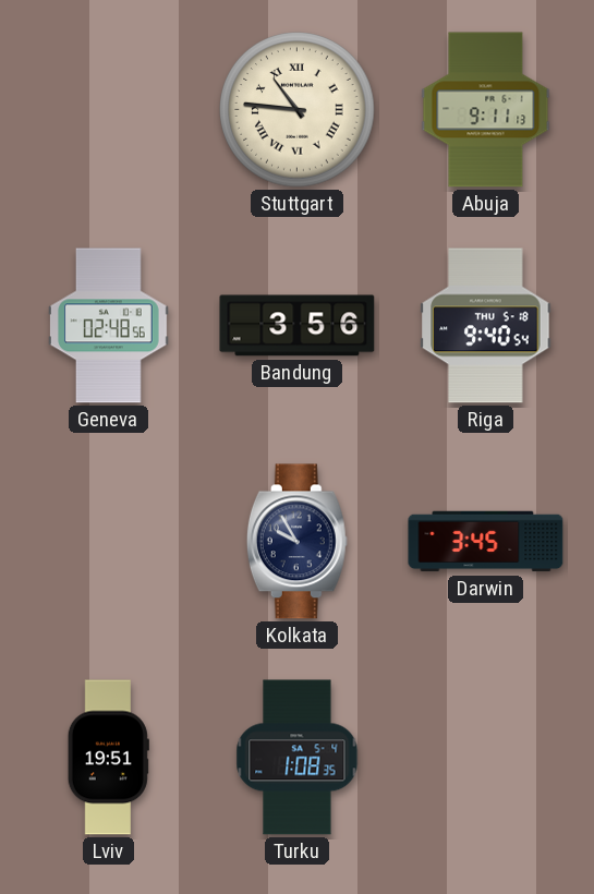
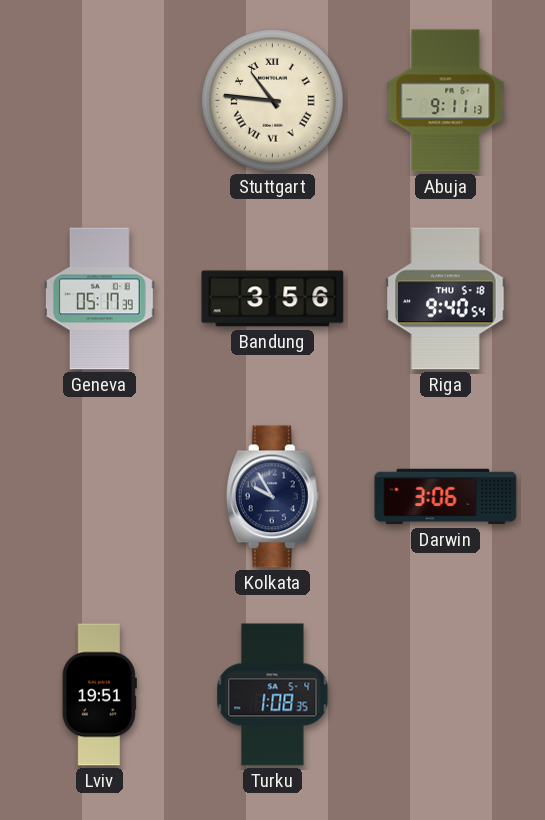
Geneva: 02:48 -> 05:17
Darwin: 3:45 -> 3:06
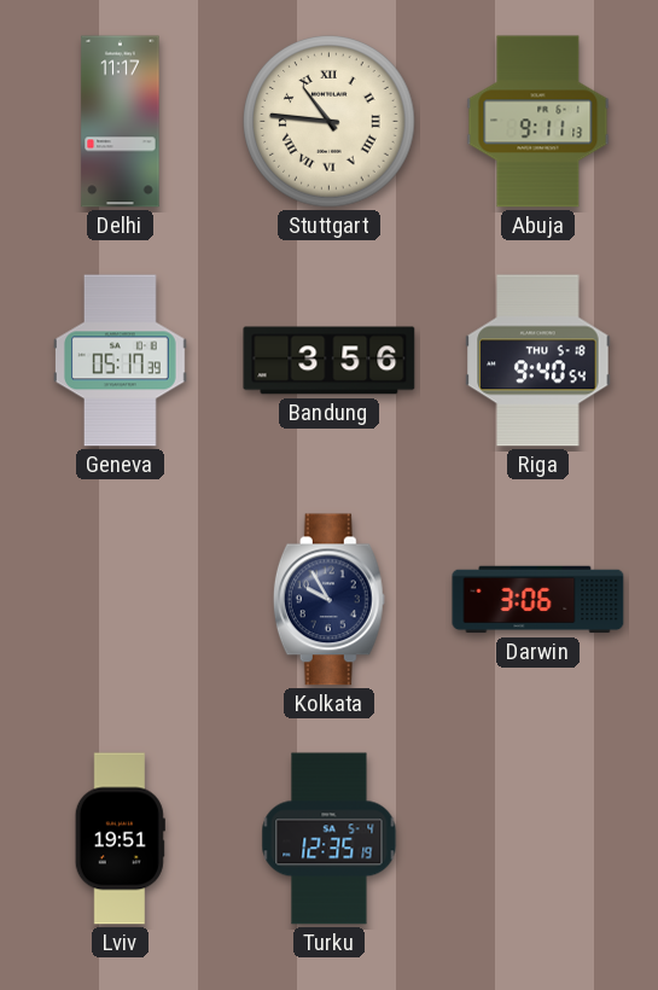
Delhi: none -> 11:17
Turku: 1:08 -> 12:35
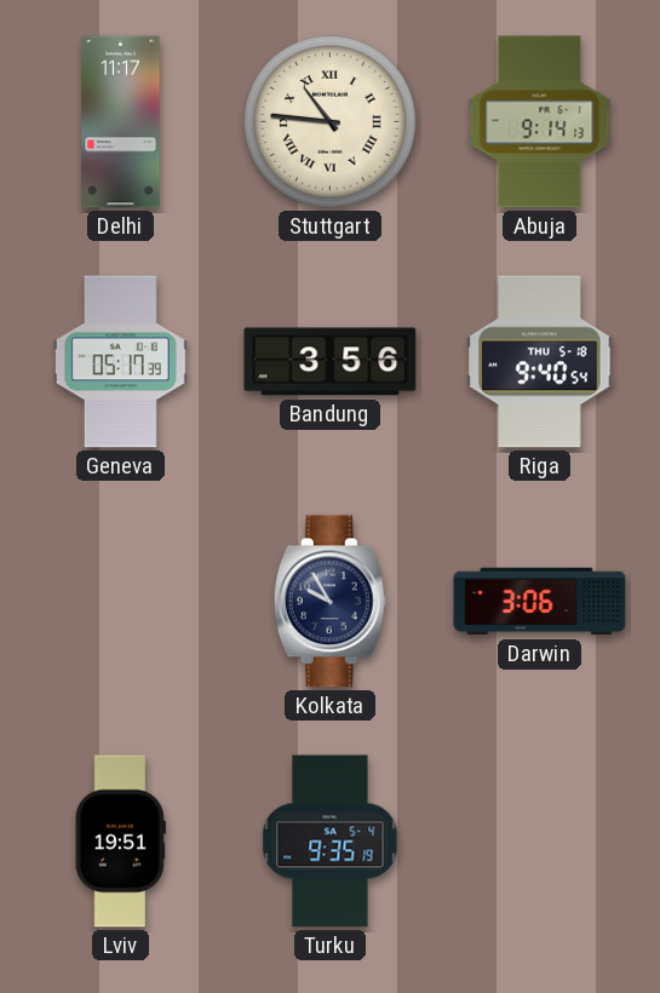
Abuja: 9:11 -> 9:14
Turku: 12:35 -> 9:35
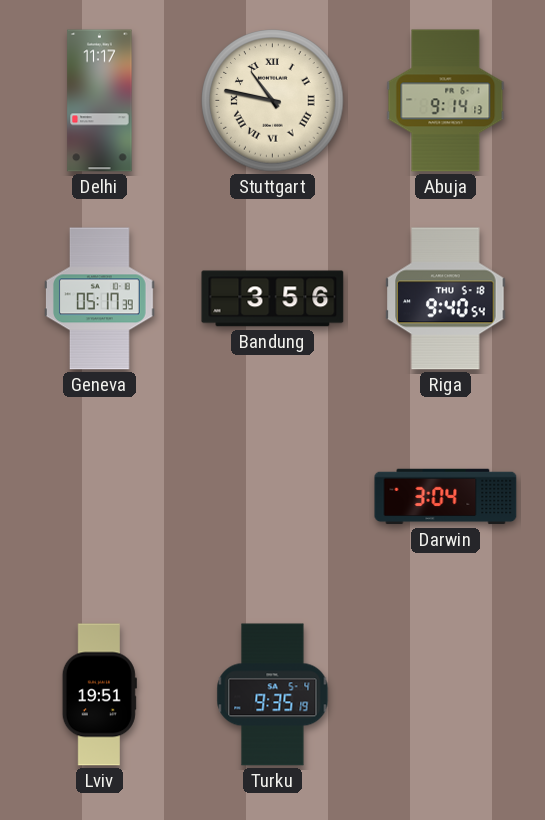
Stuttgart: 10:46 -> 10:47
Kolkata: 9:55 -> none
Darwin: 3:06 -> 3:04
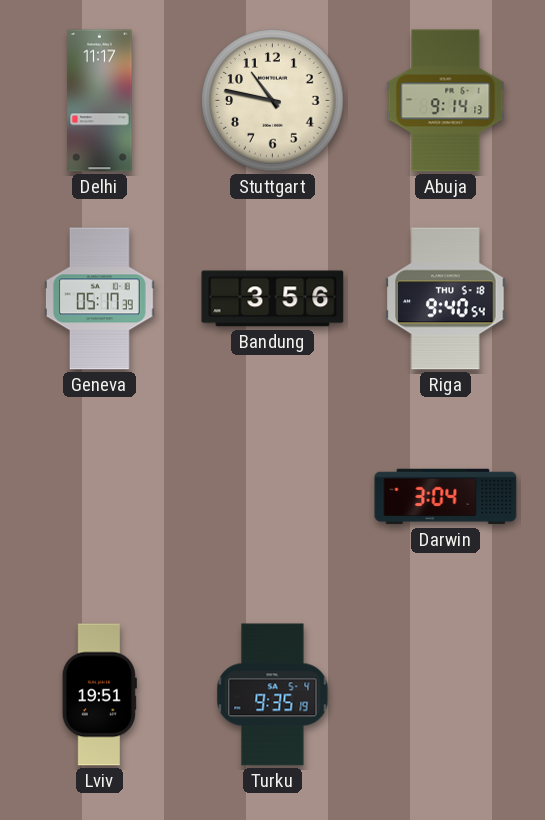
Stuttgart numerals: Roman -> Arabic
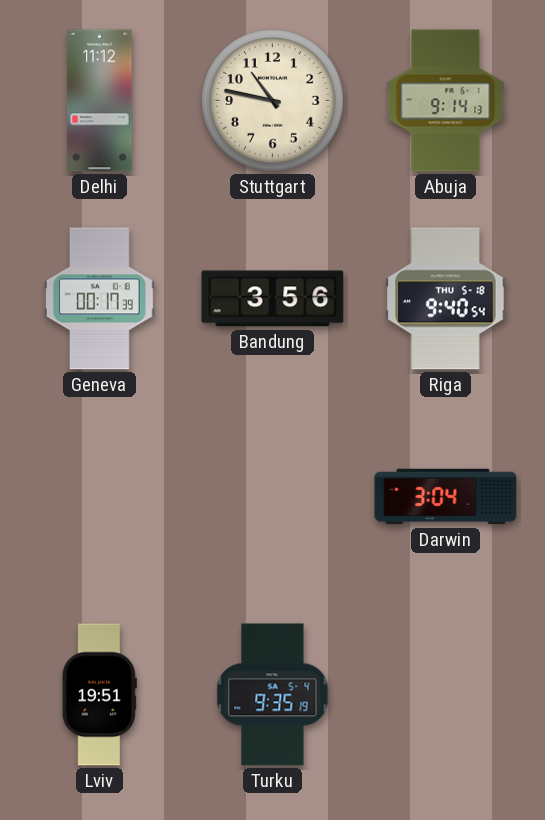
Delhi: 11:17 -> 11:12
Geneva: 05:17 -> 00:17
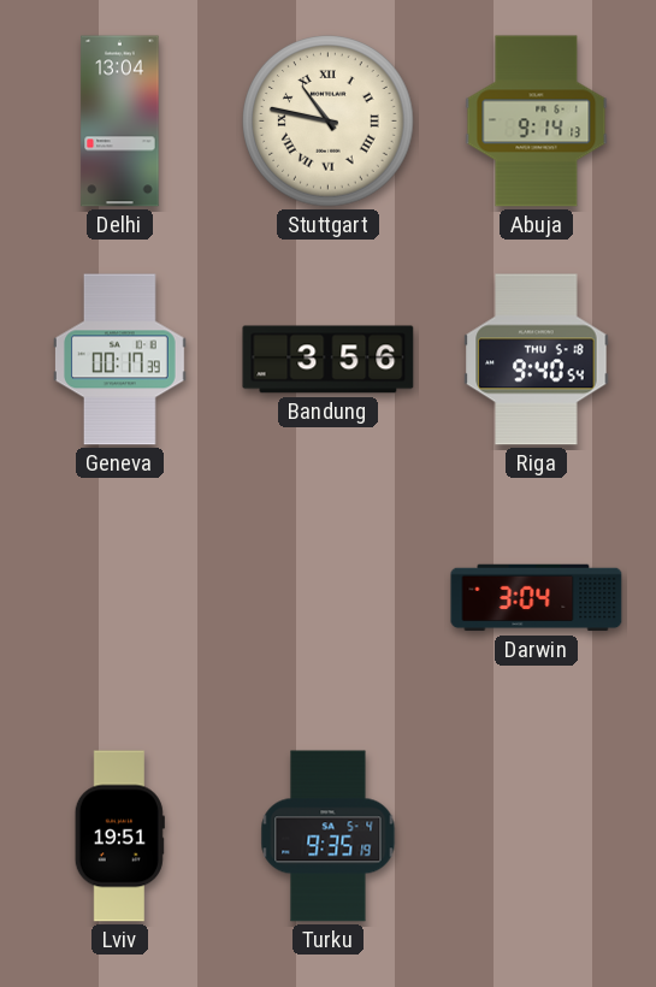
Delhi: 11:12 -> 13:04
Stuttgart numerals: Arabic -> Roman
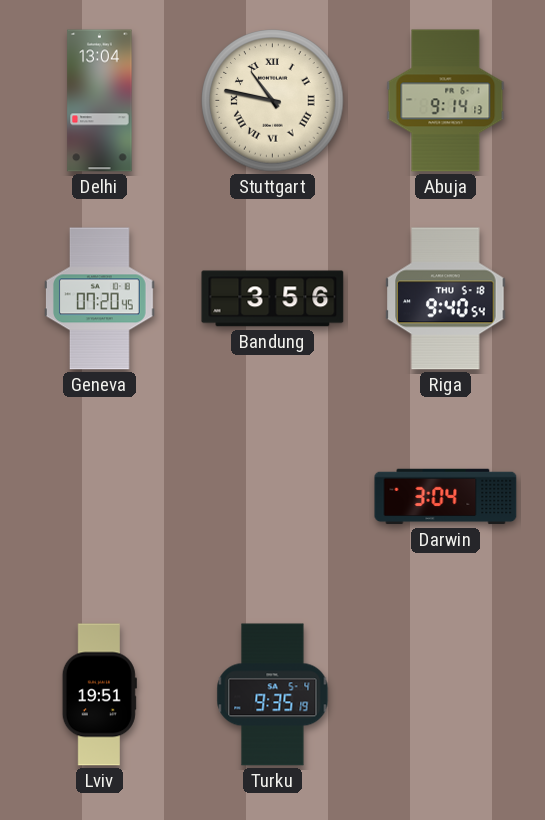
Geneva: 00:17 -> 07:20
